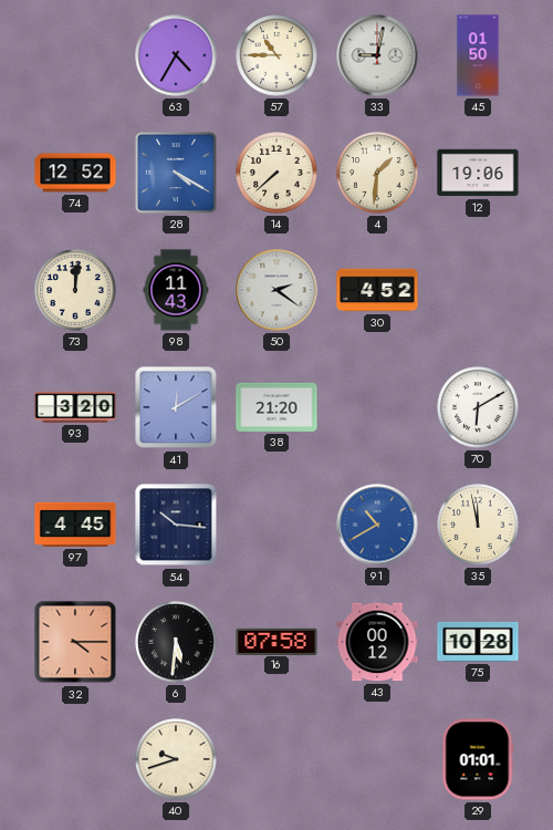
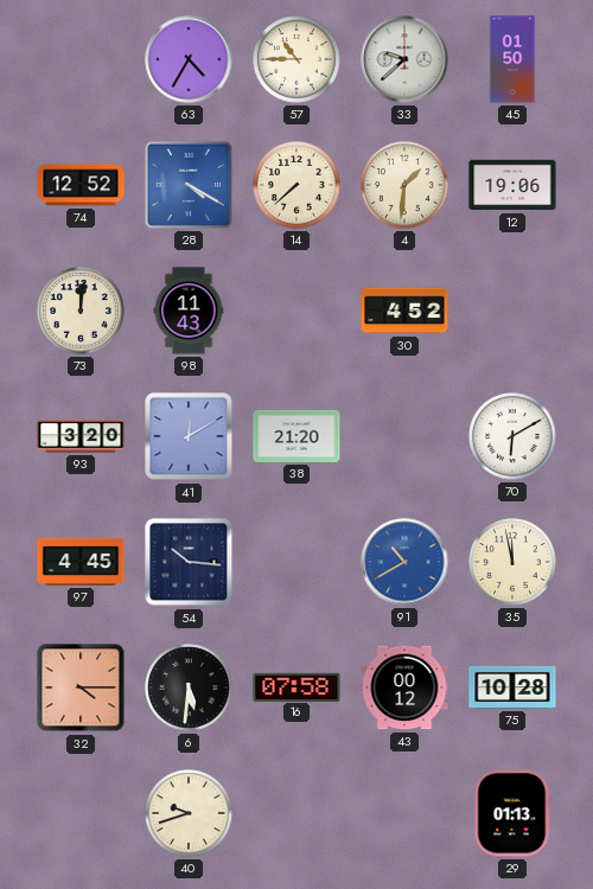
33: 9:02 -> 9:38
50: 2:21 -> none
29: 01:01 -> 01:13
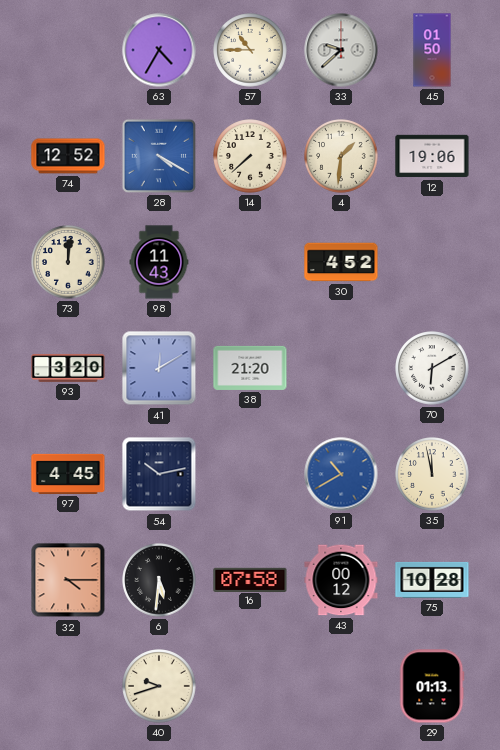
54: 10:16 -> 10:13
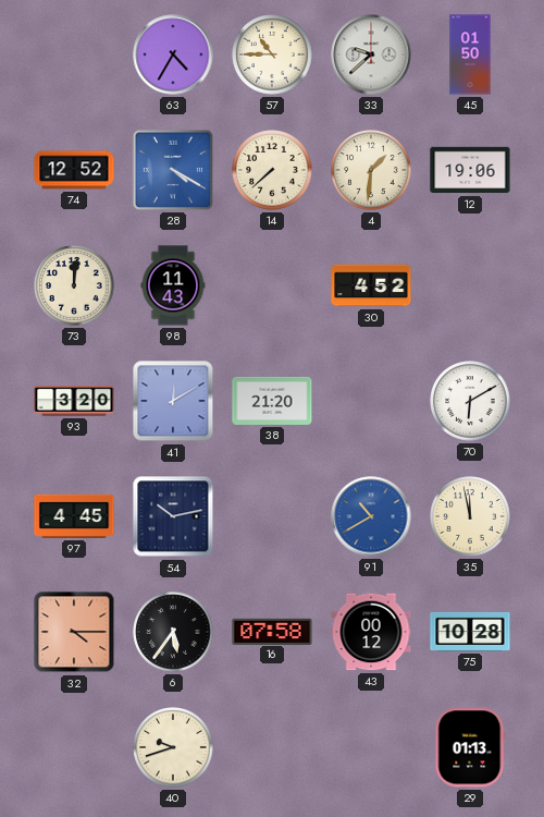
6: 5:31 -> 5:36
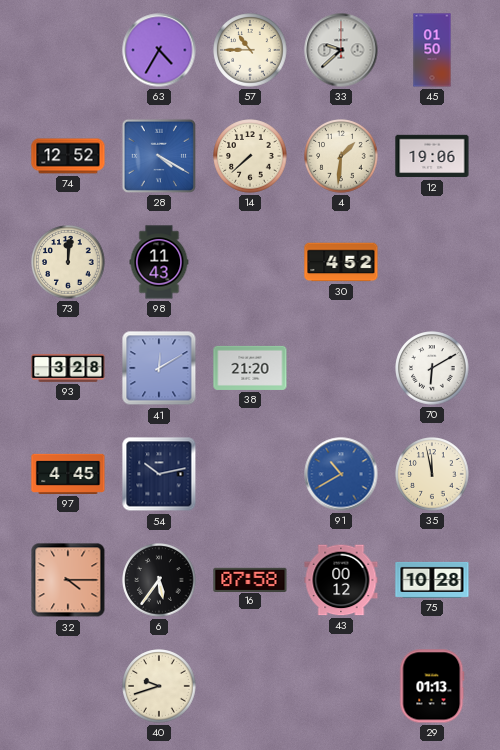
93: 3:20 -> 3:28
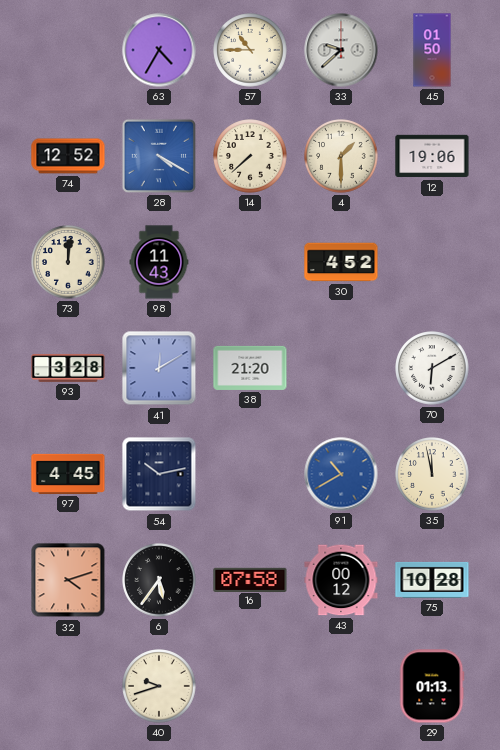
4: 1:31 -> 1:30
32: 4:15 -> 4:12
